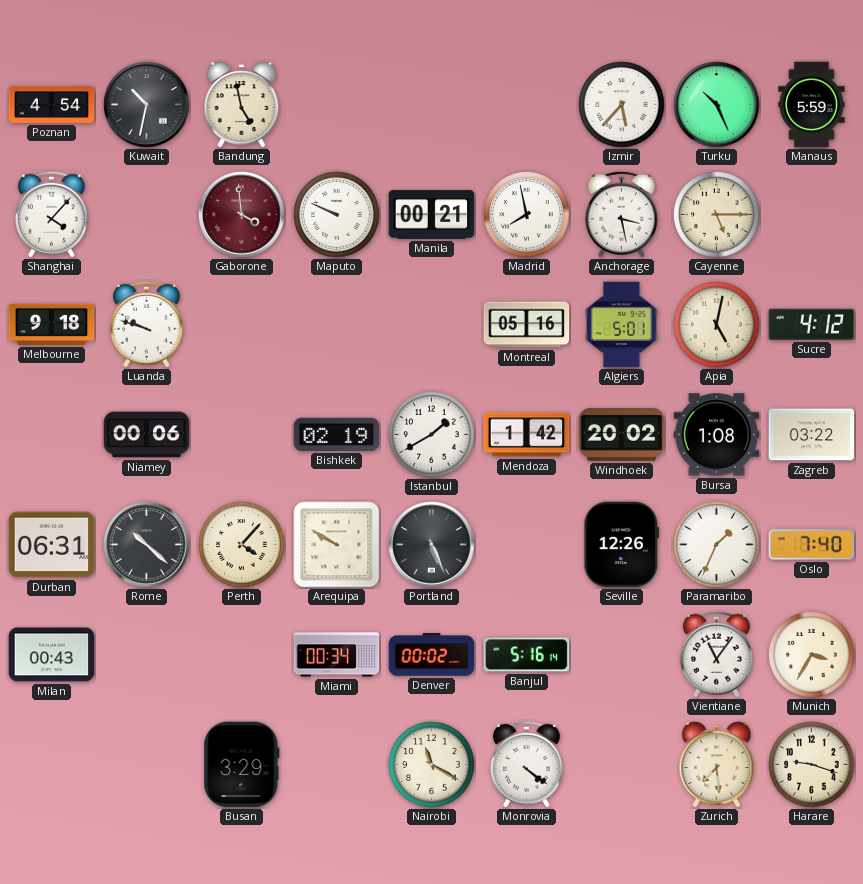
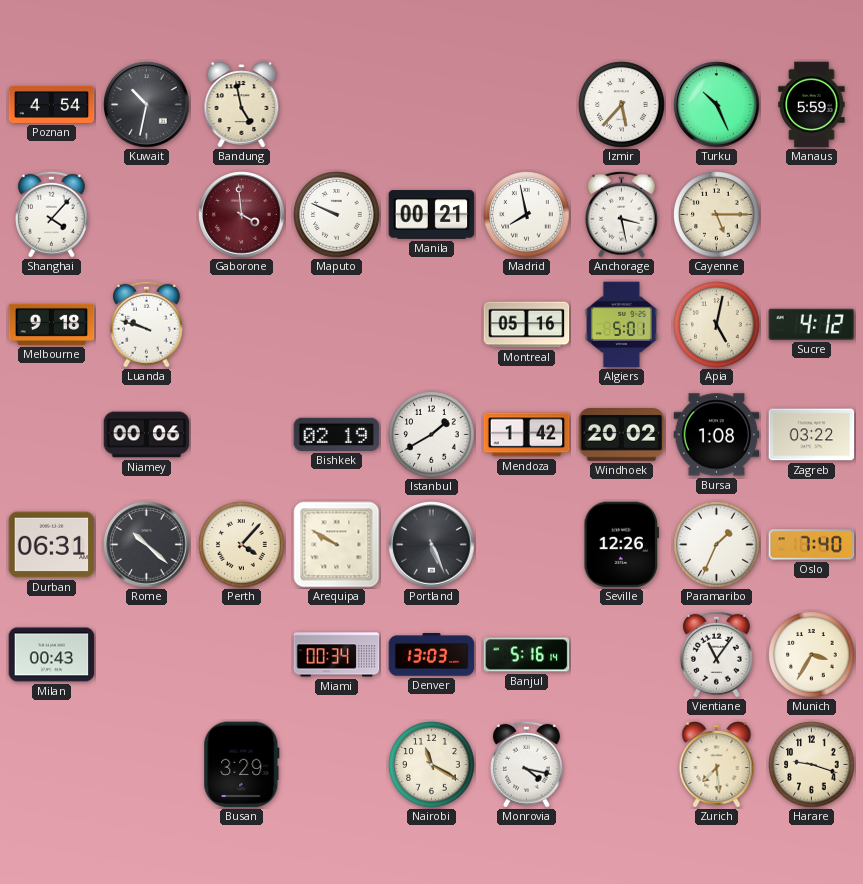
Denver: 00:02 -> 13:03
Monrovia: 4:21 -> 4:17
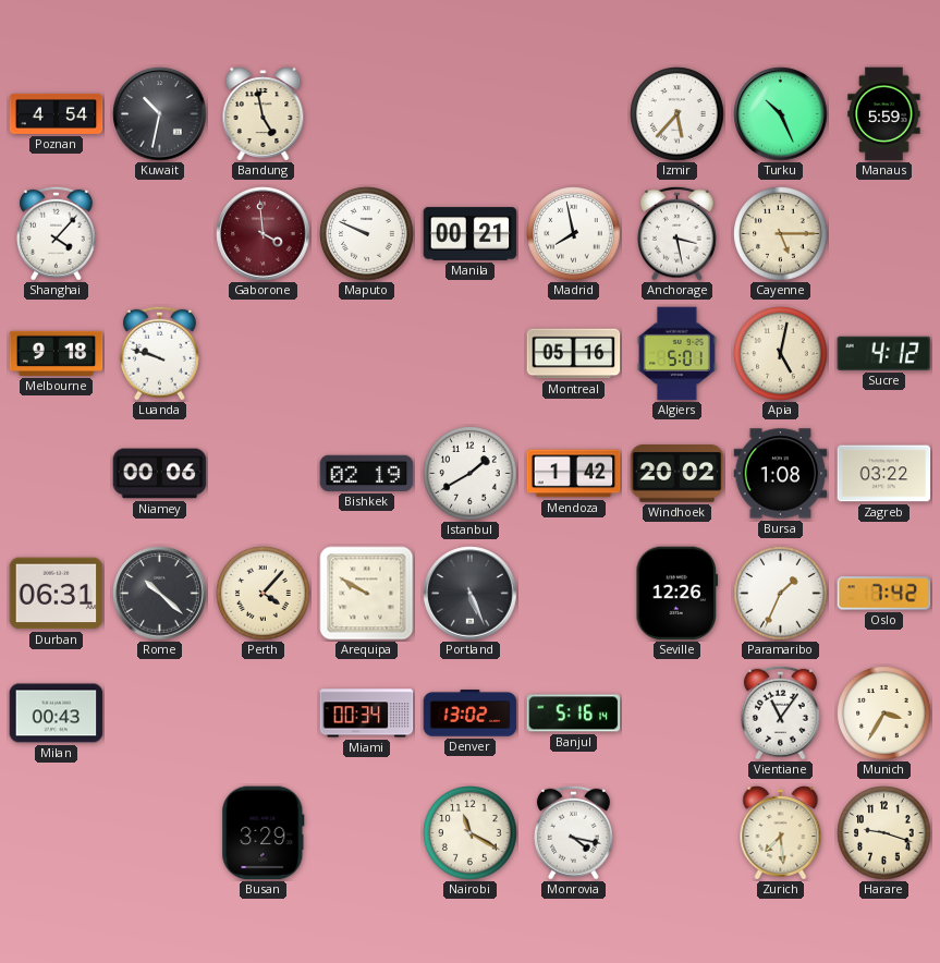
Oslo: 7:40 -> 7:42
Denver: 13:03 -> 13:02
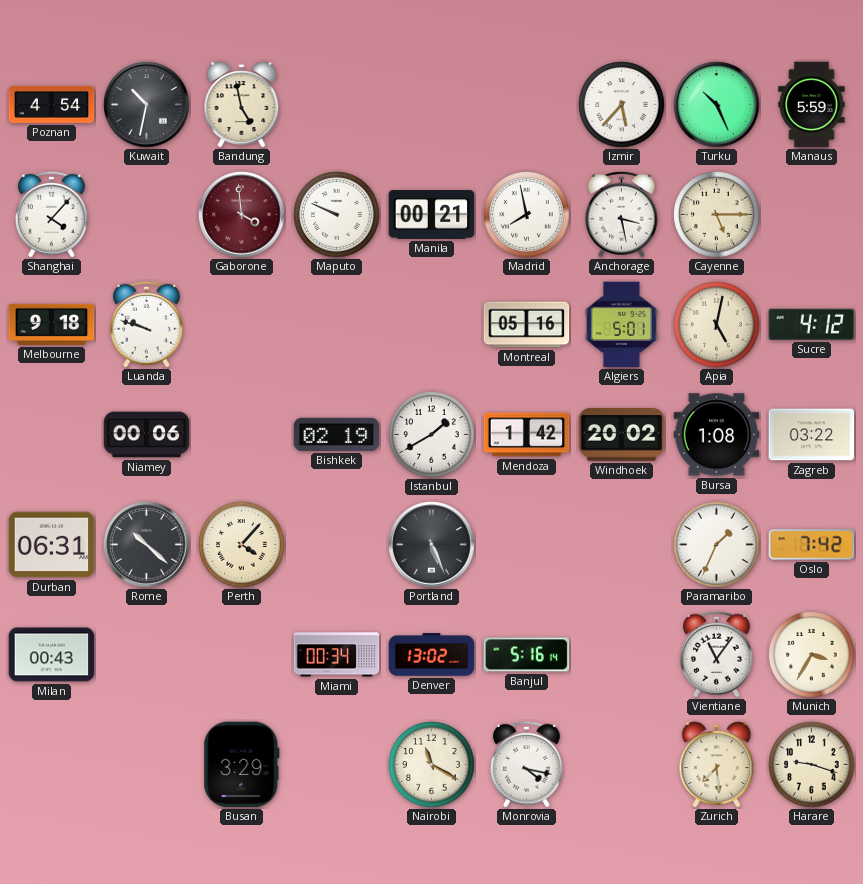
Arequipa: 9:50 -> none
Seville: 12:26 -> none
